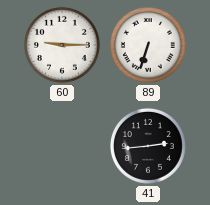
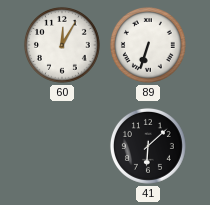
60: 9:15 -> 12:05
41: 2:44 -> 6:08
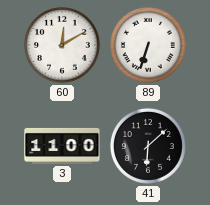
60: 12:05 -> 12:10
3: none -> 11:00
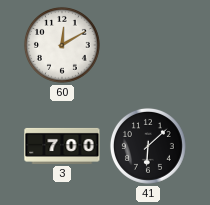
89: 6:33 -> none
3: 11:00 -> 7:00
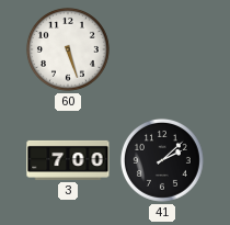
60: 12:10 -> 5:27
41: 6:08 -> 2:08
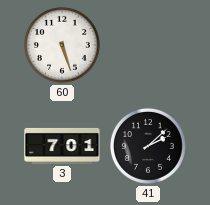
3: 7:00 -> 7:01
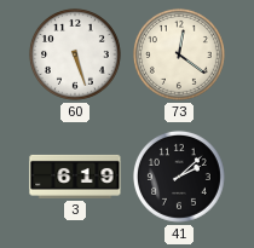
73: none -> 12:21
3: 7:01 -> 6:19
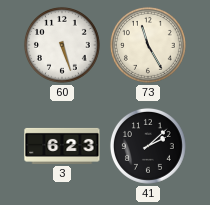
73: 12:21 -> 11:25
3: 6:19 -> 6:23
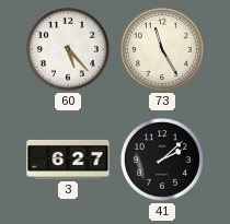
60: 5:27 -> 5:23
3: 6:23 -> 6:27
